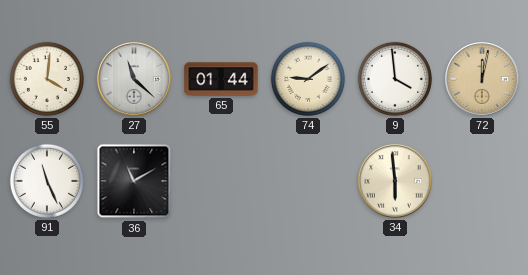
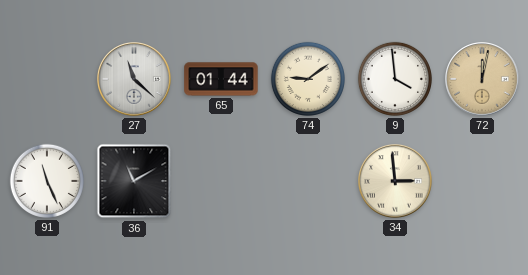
55: 4:01 -> none
34: 5:59 -> 2:59
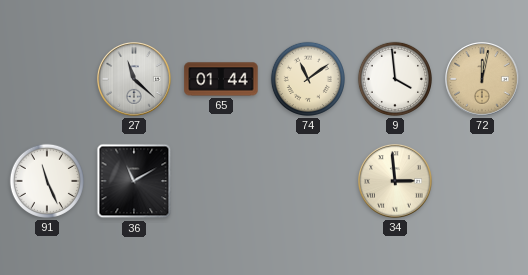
74: 9:09 -> 11:09
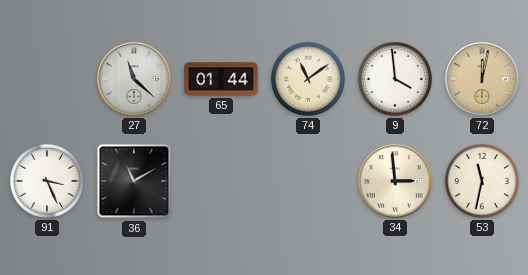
91: 11:26 -> 3:26
53: none -> 11:32
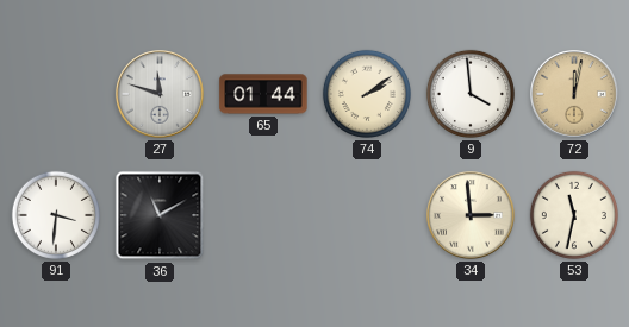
27: 11:22 -> 11:48
74: 11:09 -> 2:09
91: 3:26 -> 3:31
